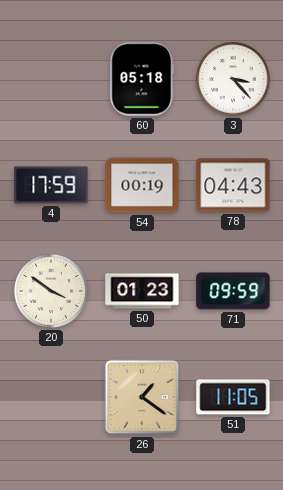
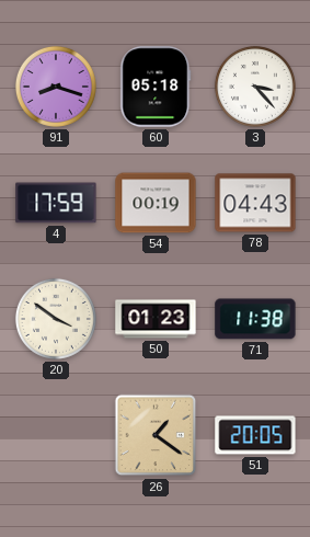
91: none -> 8:18
71: 09:59 -> 11:38
51: 11:05 -> 20:05
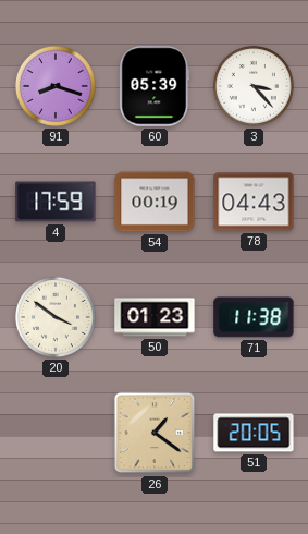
60: 05:18 -> 05:39
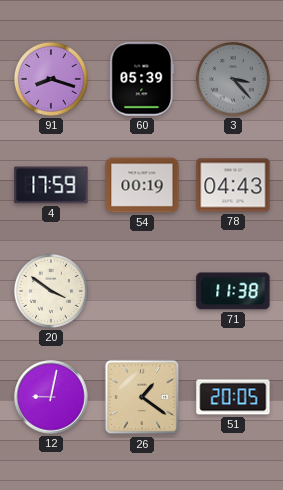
3 dial: white -> grey
50: 01:23 -> none
12: none -> 9:02
